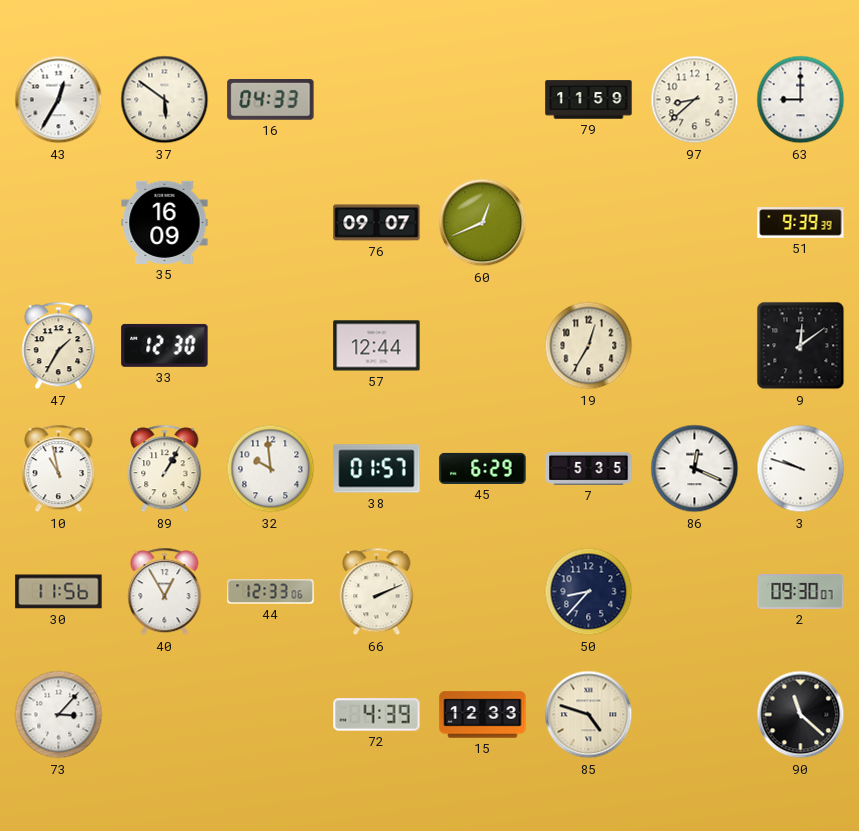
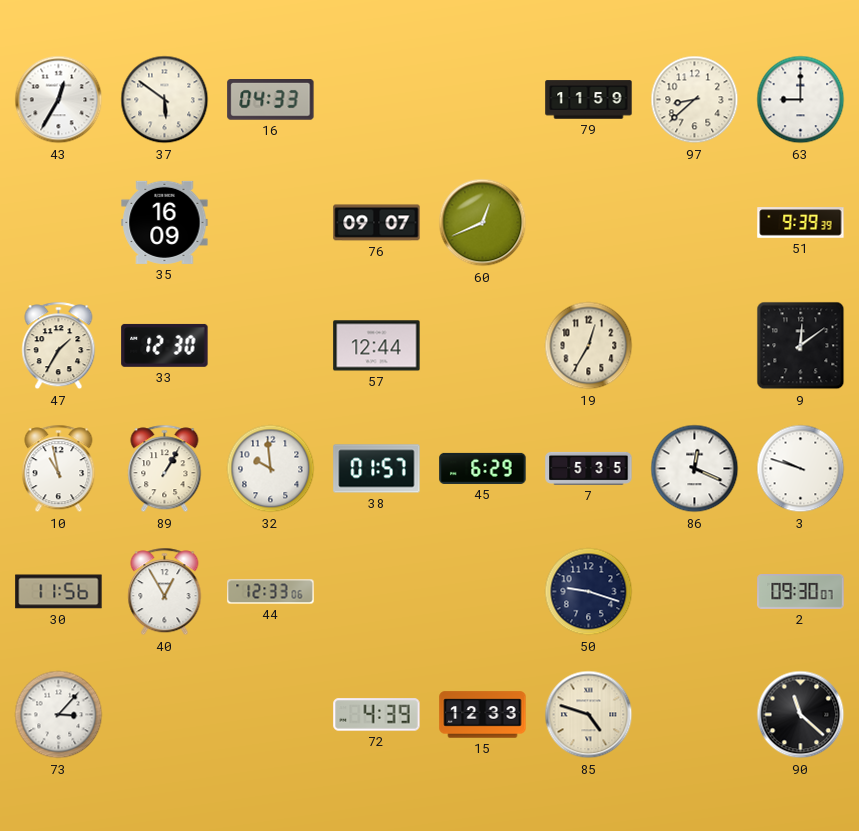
66: 2:11 -> none
50: 8:37 -> 9:18
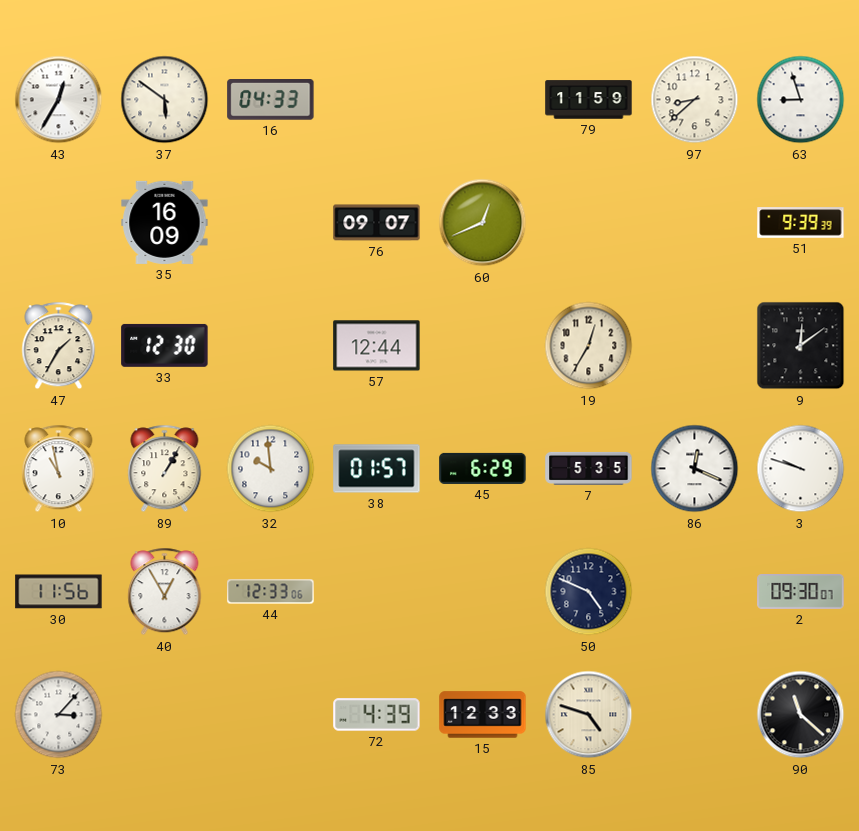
63: 9:00 -> 8:57
50: 9:18 -> 4:49
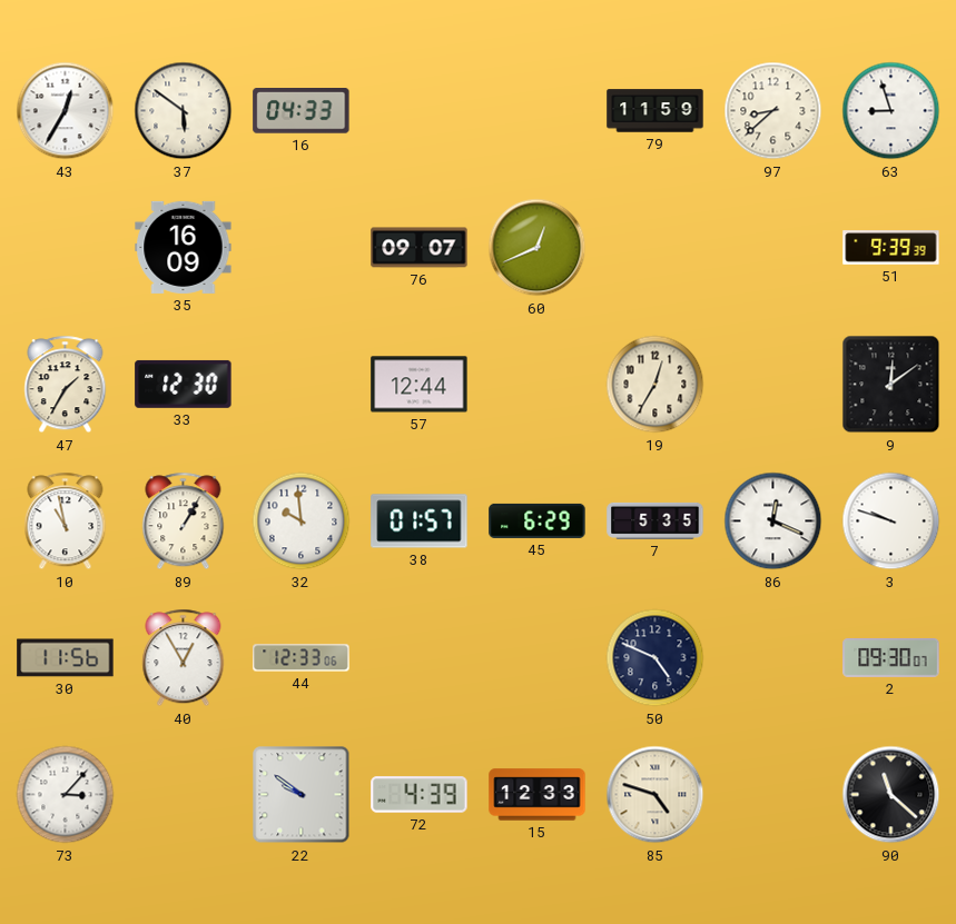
22: none -> 9:51
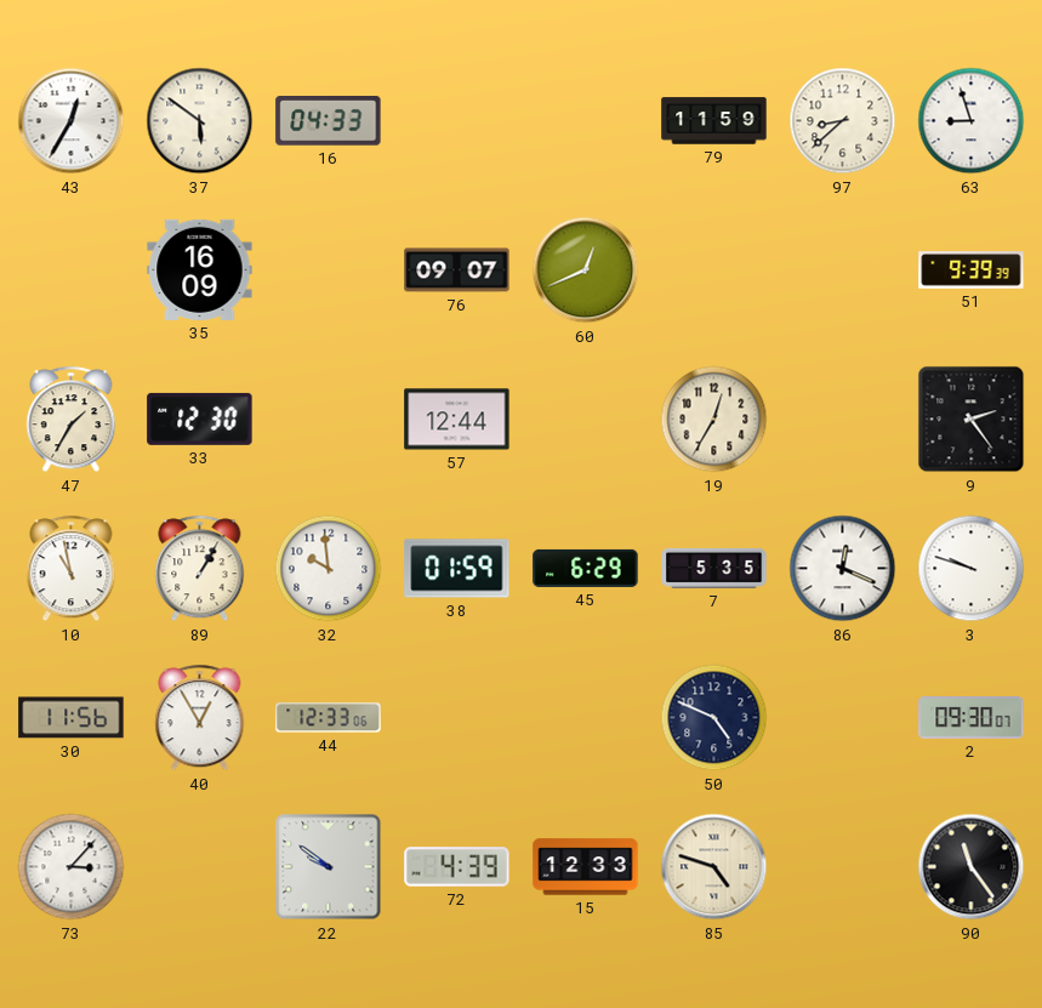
9: 12:09 -> 2:24
38: 01:57 -> 01:59
90: 11:22 -> 11:24
